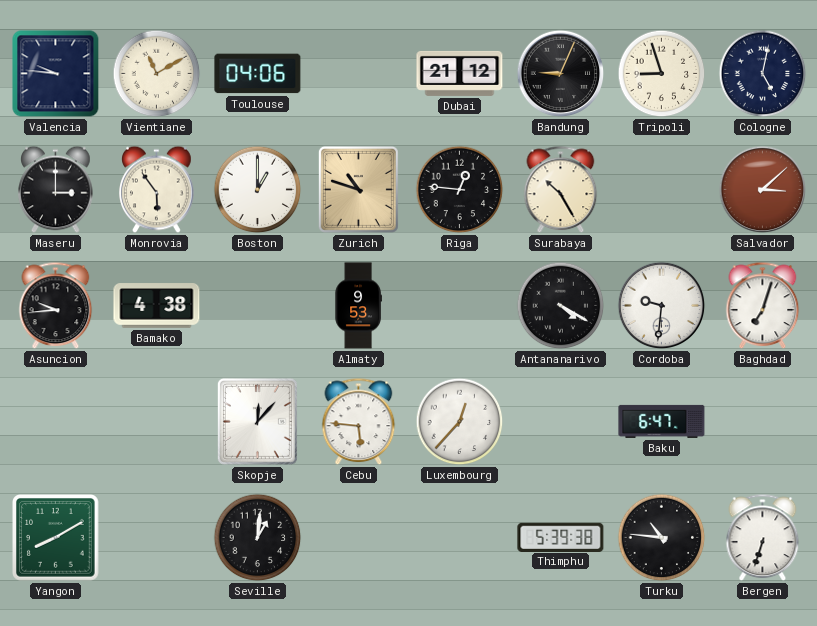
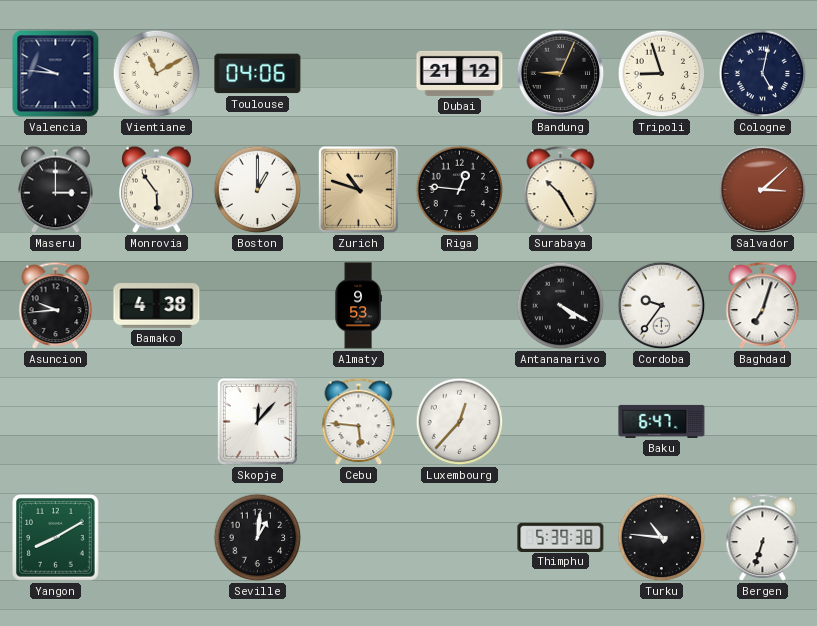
Cordoba: 9:31 -> 9:36
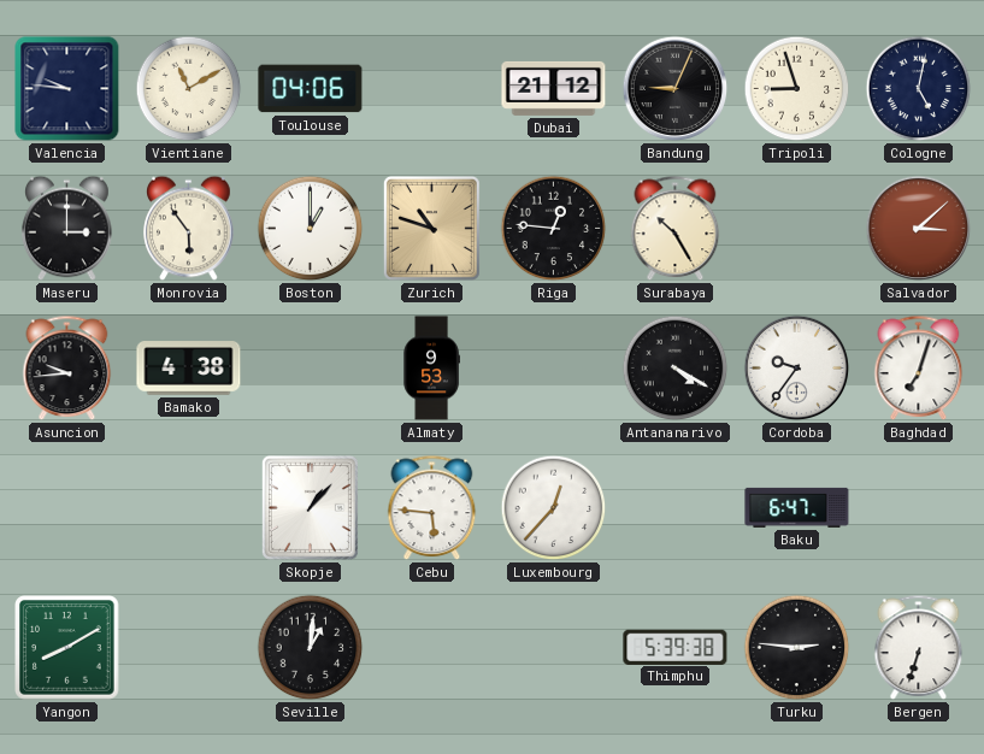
Skopje: 12:07 -> 1:07
Turku: 10:46 -> 2:46
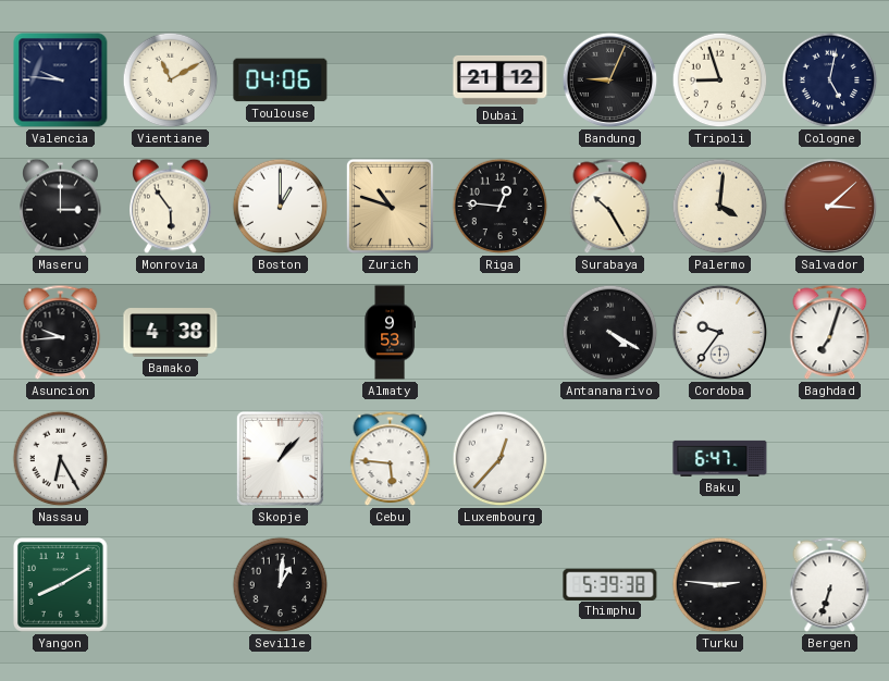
Palermo: none -> 4:01
Nassau: none -> 6:25
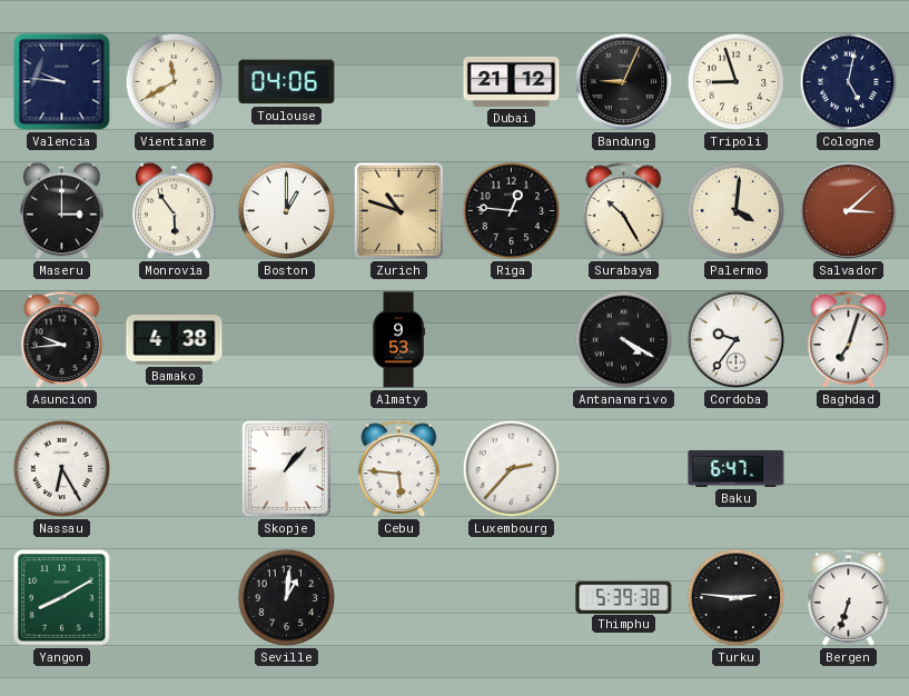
Vientiane: 11:10 -> 11:40
Luxembourg: 12:37 -> 2:37
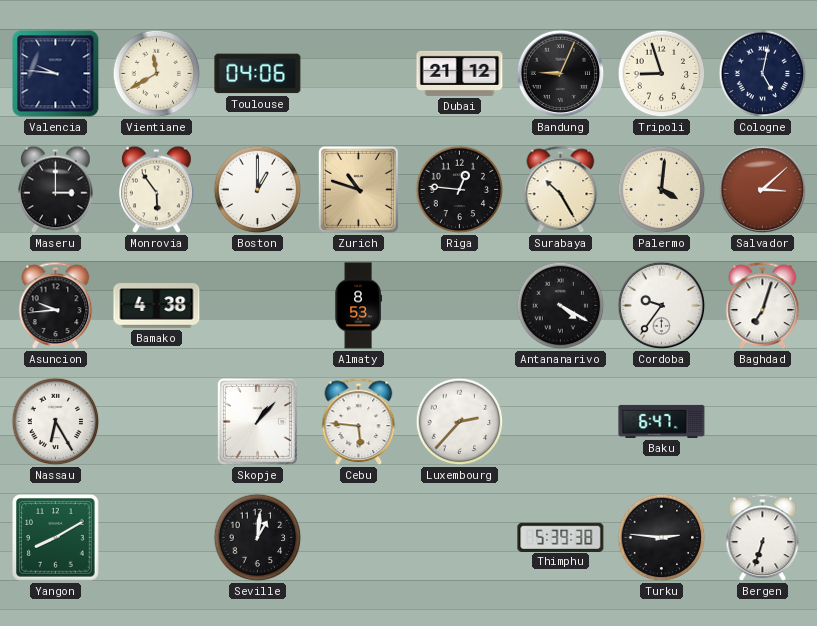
Almaty: 9:53 -> 8:53
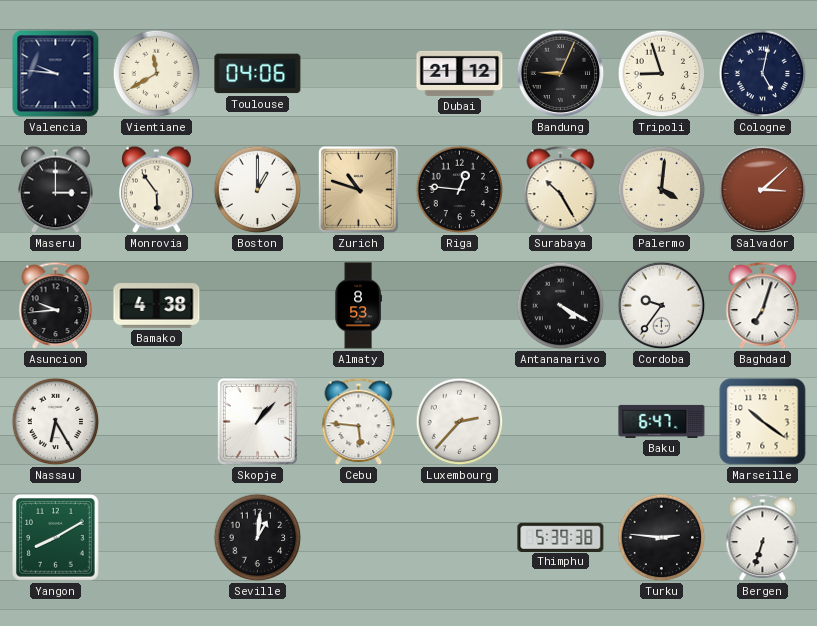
Marseille: none -> 10:21
